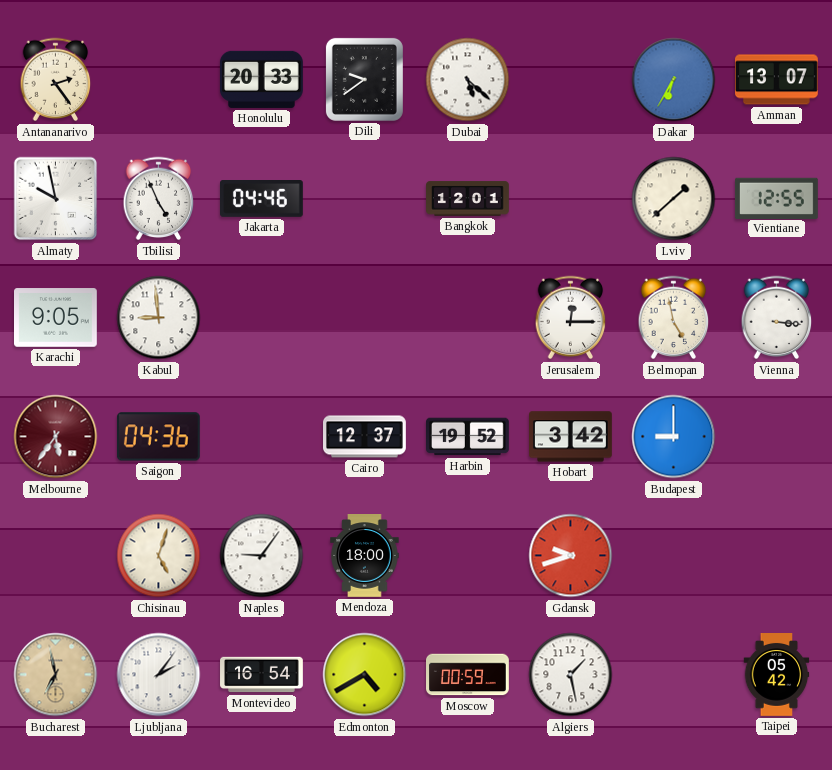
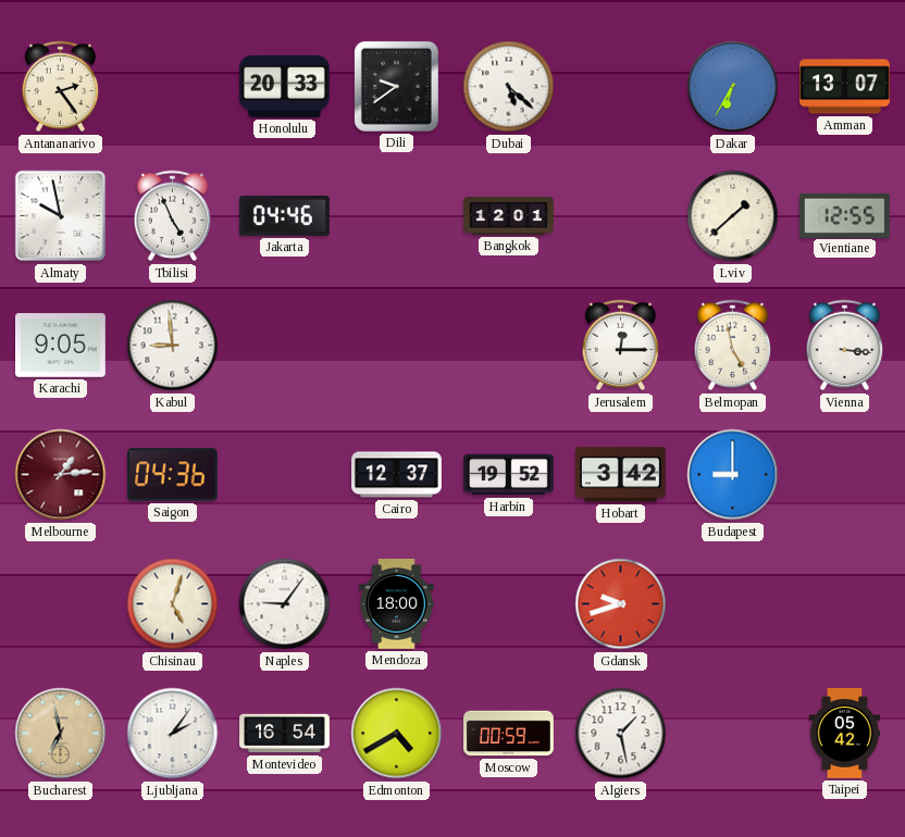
Melbourne: 5:36 -> 1:14
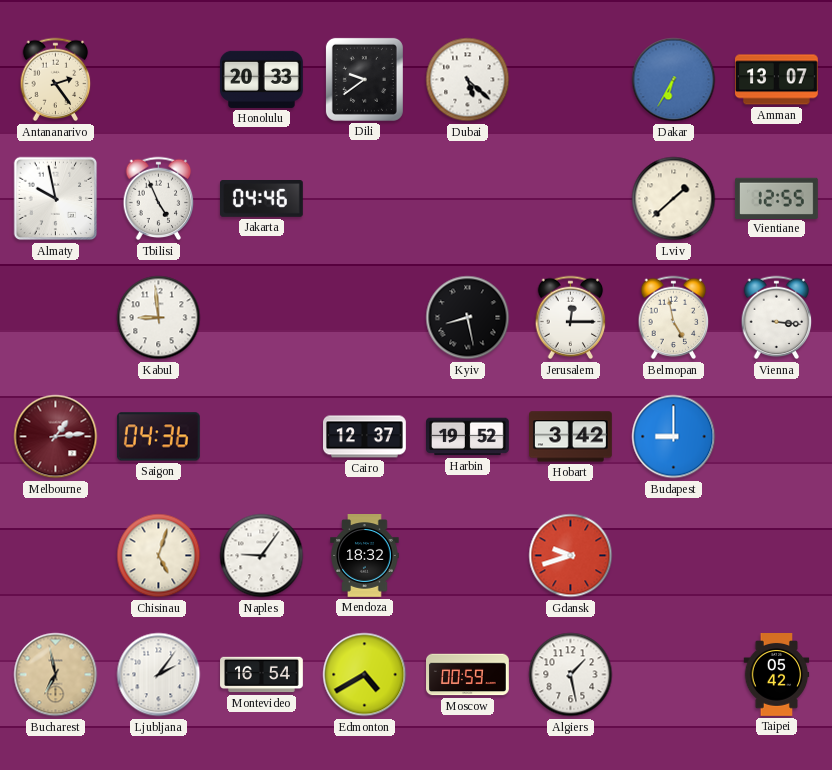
Bangkok: 12:01 -> none
Karachi: 9:05 -> none
Kyiv: none -> 8:28
Mendoza: 18:00 -> 18:32
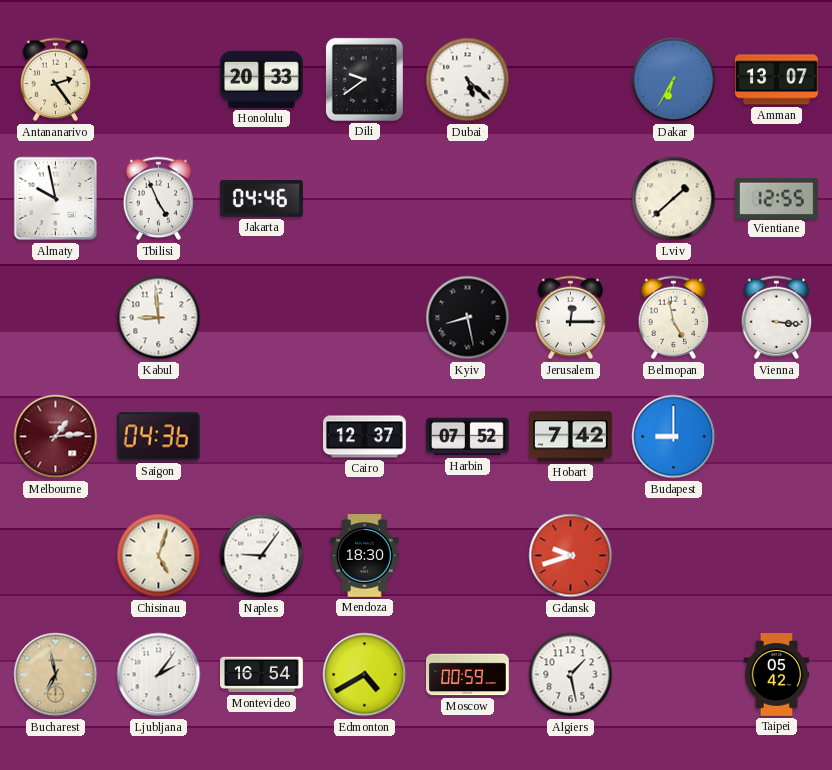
Harbin: 19:52 -> 07:52
Hobart: 3:42 -> 7:42
Mendoza: 18:32 -> 18:30
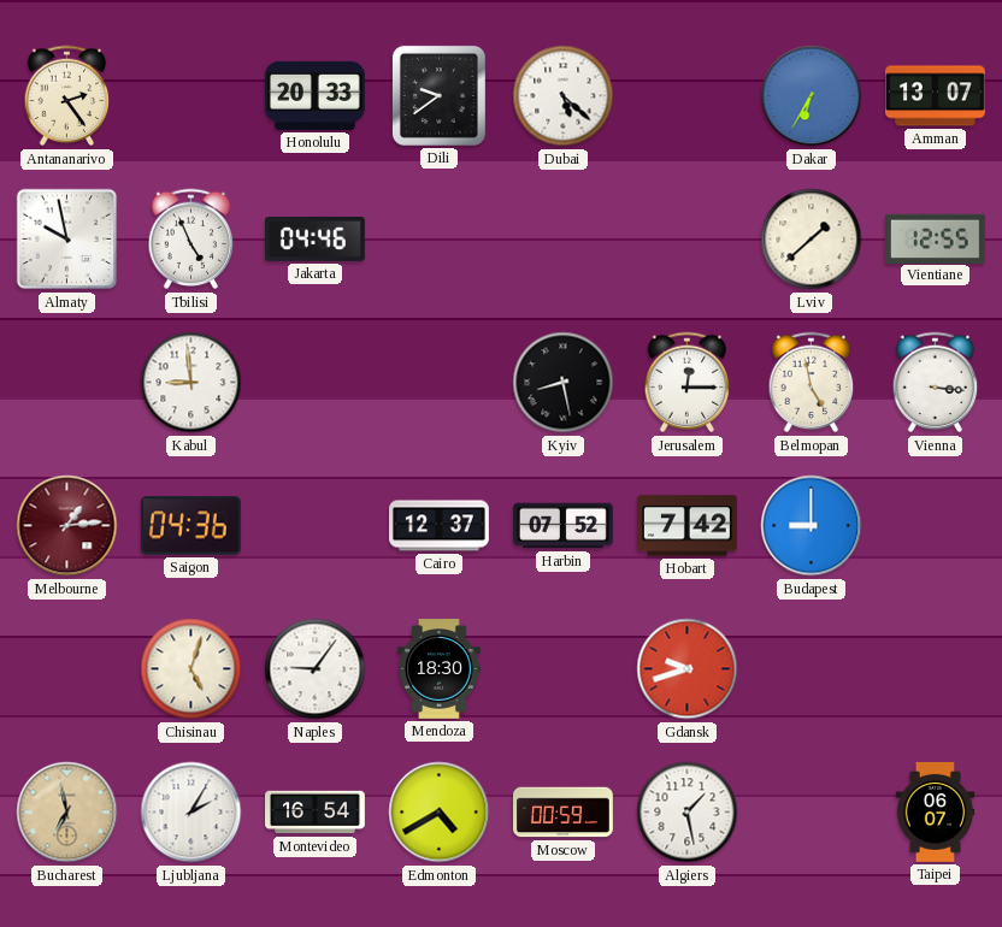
Ljubljana: 2:06 -> 2:05
Taipei: 05:42 -> 06:07
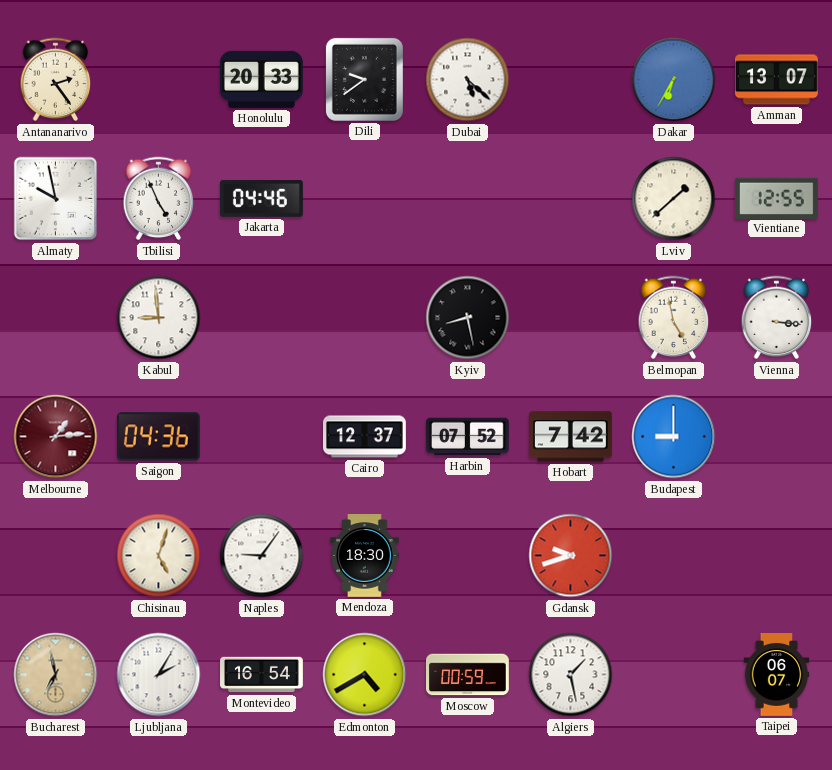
Jerusalem: 12:15 -> none
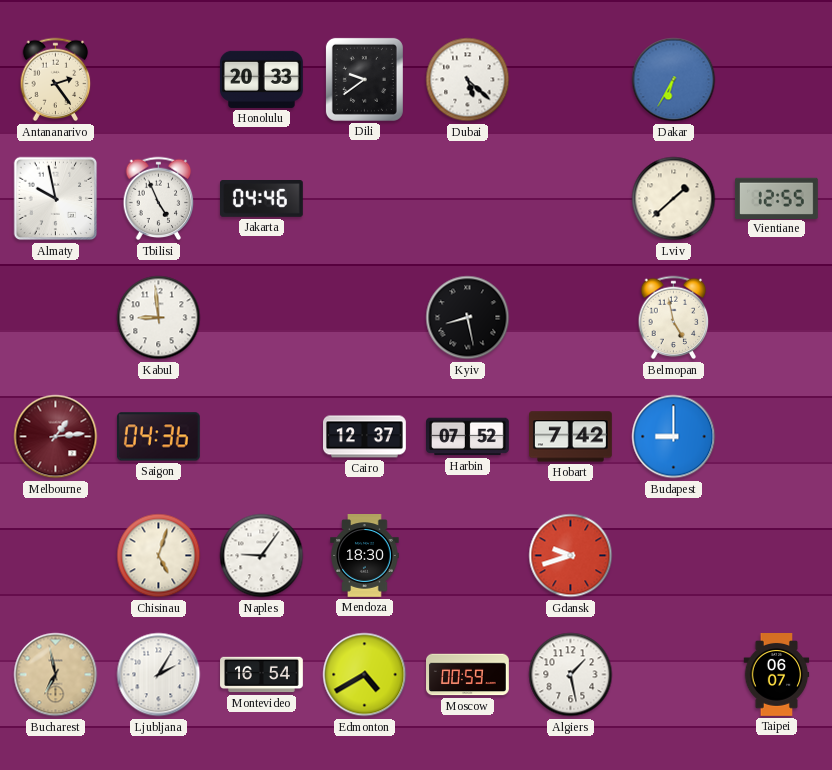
Amman: 13:07 -> none
Vienna: 3:16 -> none
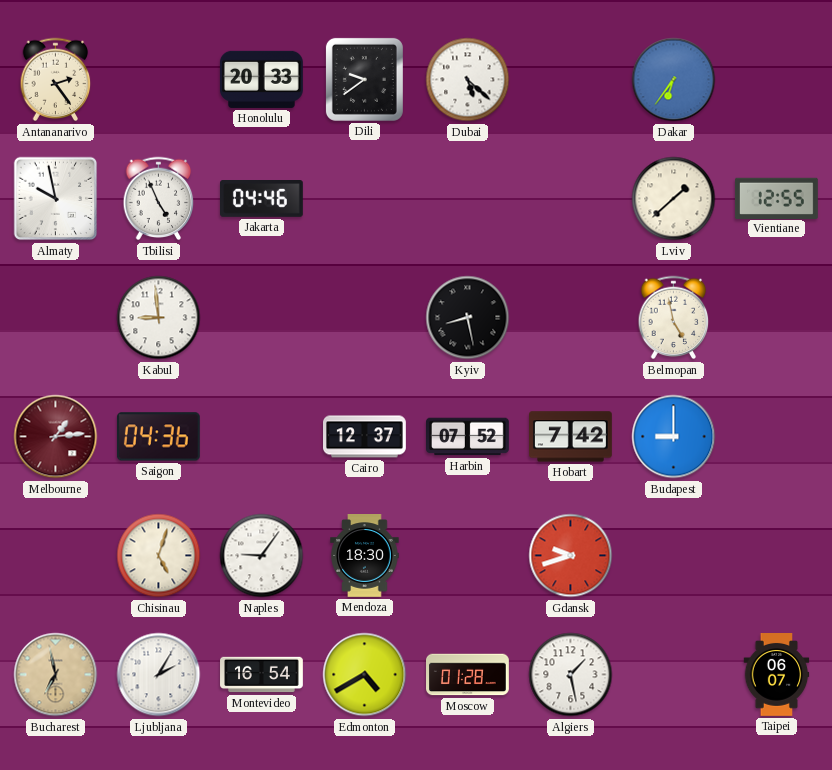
Dakar: 6:35 -> 6:36
Moscow: 00:59 -> 01:28
